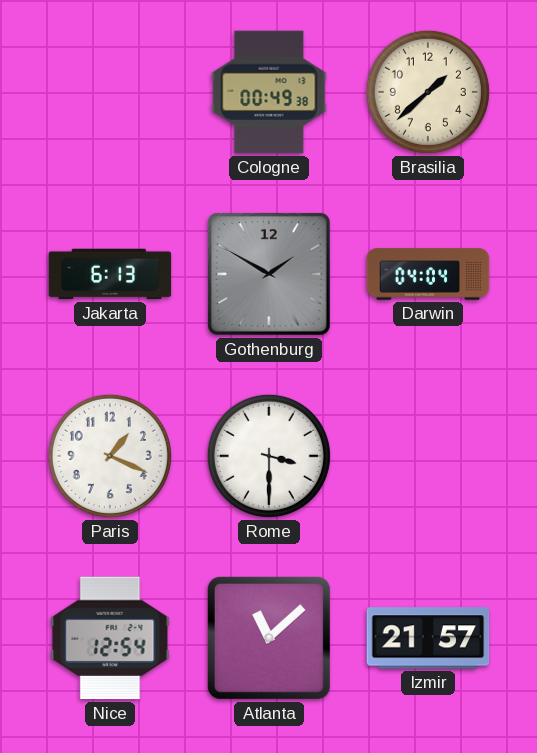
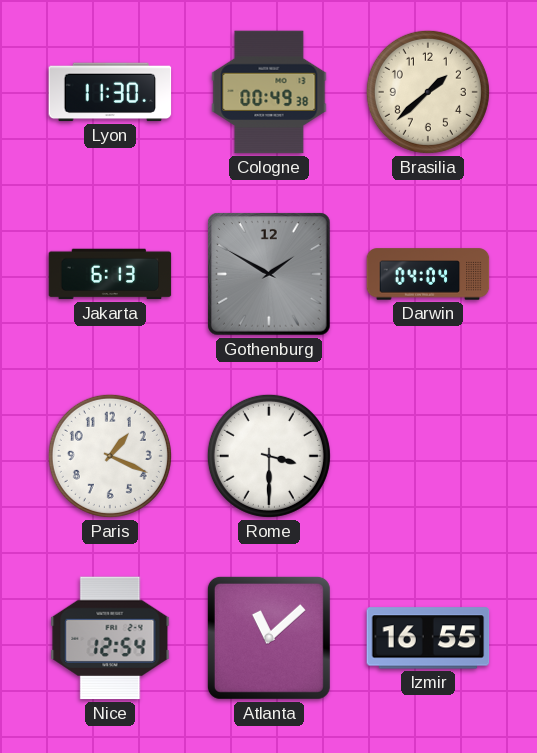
Lyon: none -> 11:30
Izmir: 21:57 -> 16:55
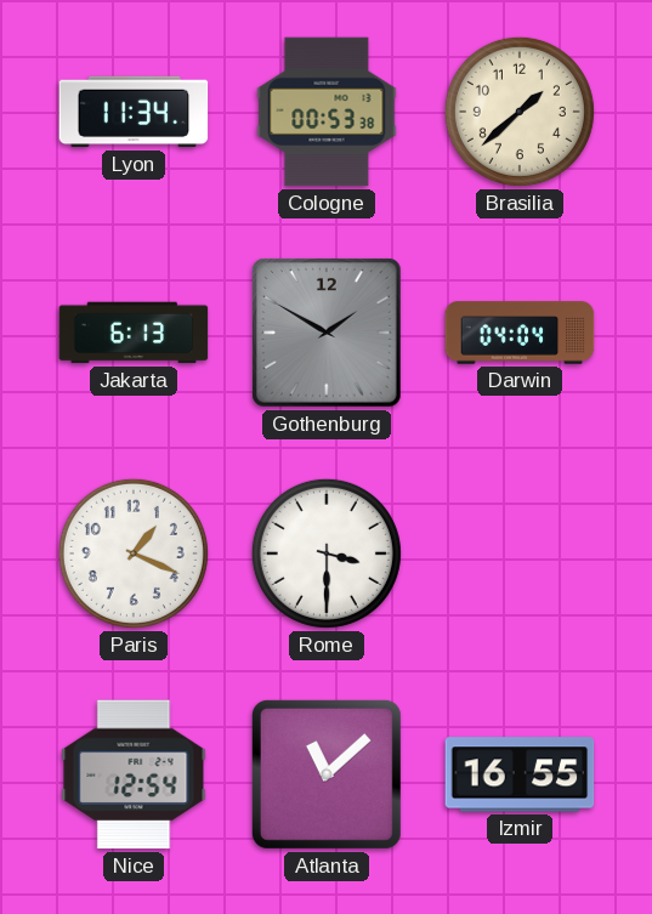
Lyon: 11:30 -> 11:34
Cologne: 00:49 -> 00:53
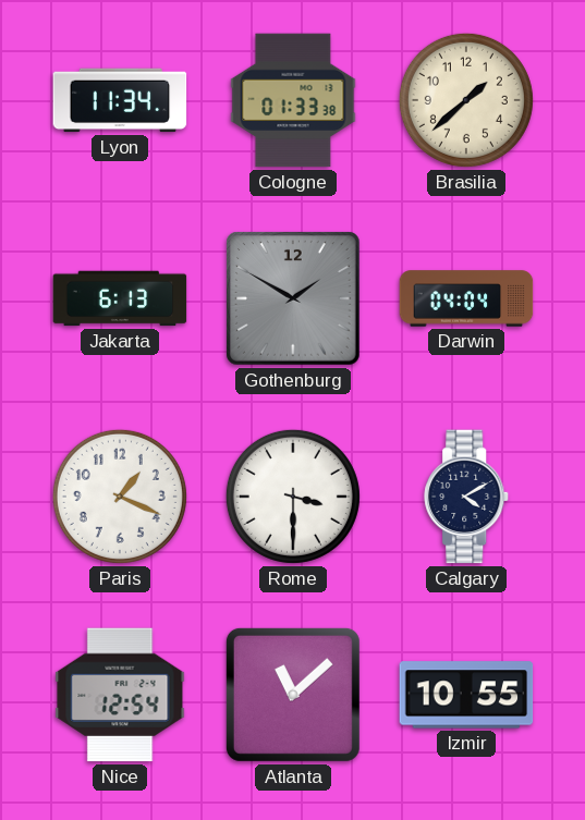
Cologne: 00:53 -> 01:33
Calgary: none -> 4:10
Izmir: 16:55 -> 10:55
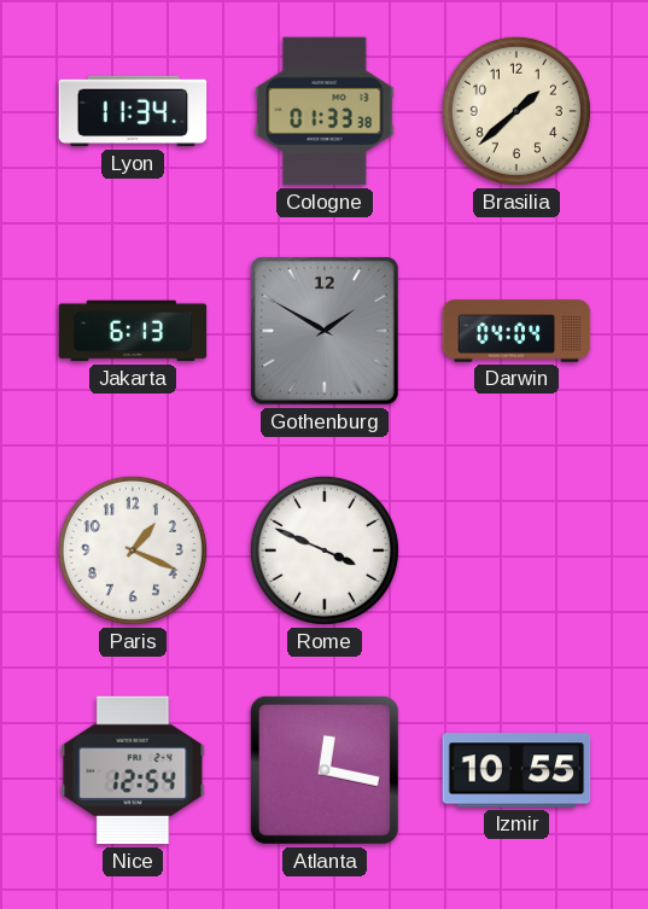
Rome: 3:30 -> 3:49
Calgary: 4:10 -> none
Atlanta: 11:08 -> 12:17
